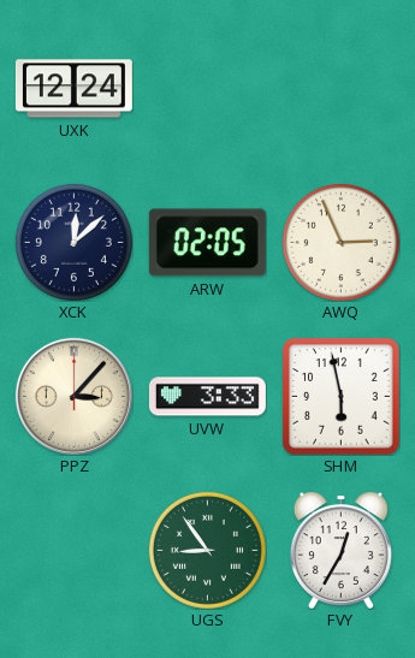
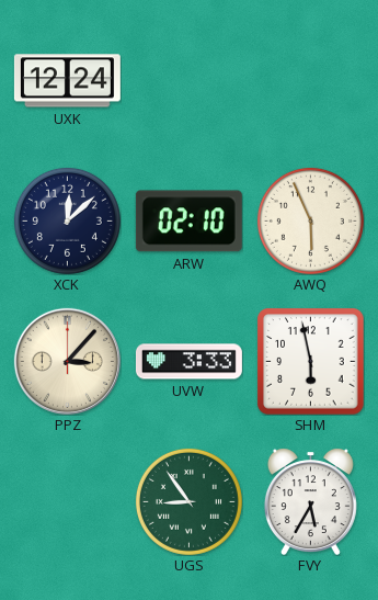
ARW: 02:05 -> 02:10
AWQ: 2:56 -> 5:56
FVY: 12:35 -> 5:35
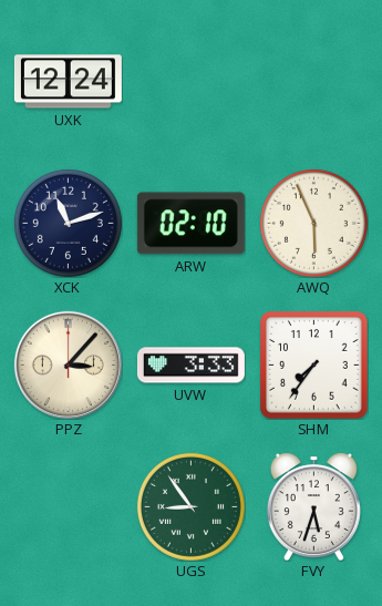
XCK: 12:08 -> 11:12
SHM: 5:58 -> 7:36
FVY: 5:35 -> 5:33
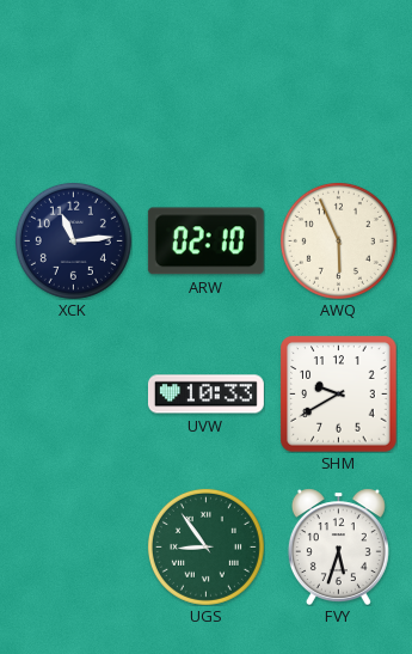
UXK: 12:24 -> none
XCK: 11:12 -> 11:14
PPZ: 3:07 -> none
UVW: 3:33 -> 10:33
SHM: 7:36 -> 9:40
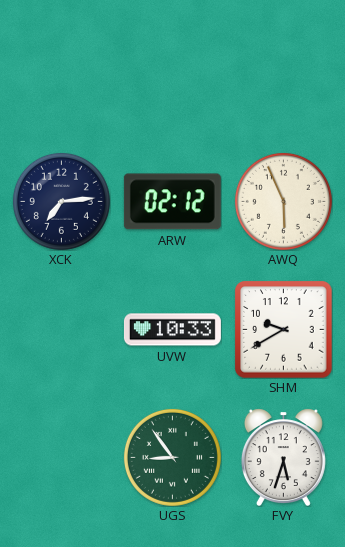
XCK: 11:14 -> 7:14
ARW: 02:10 -> 02:12
